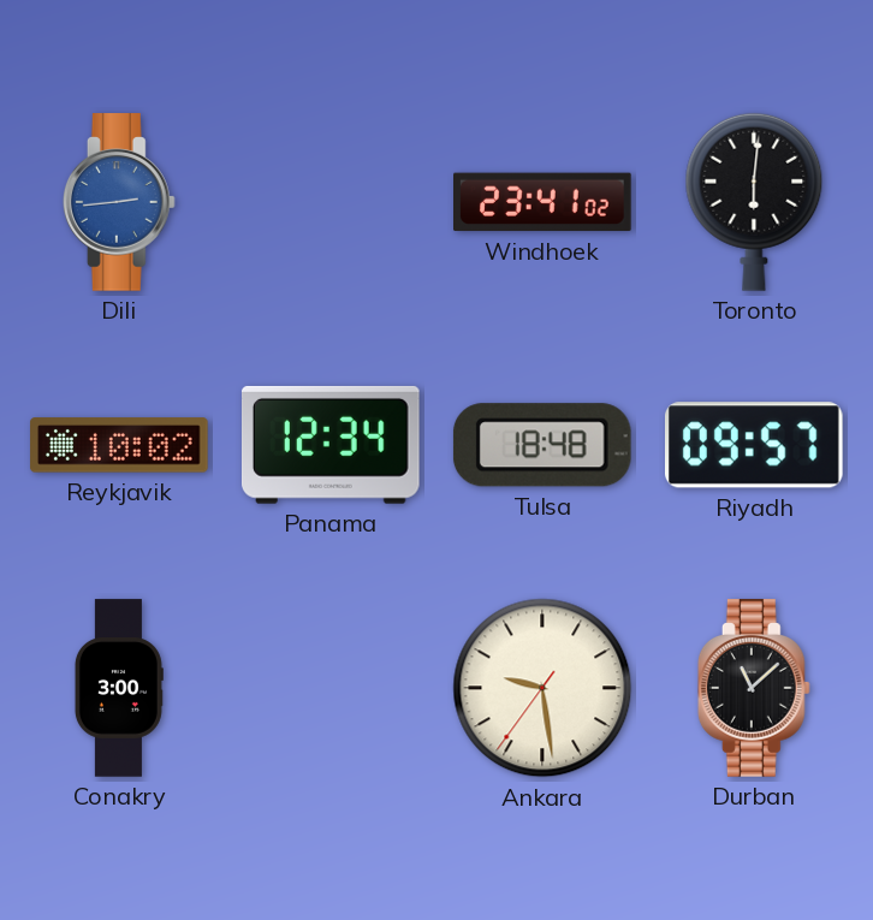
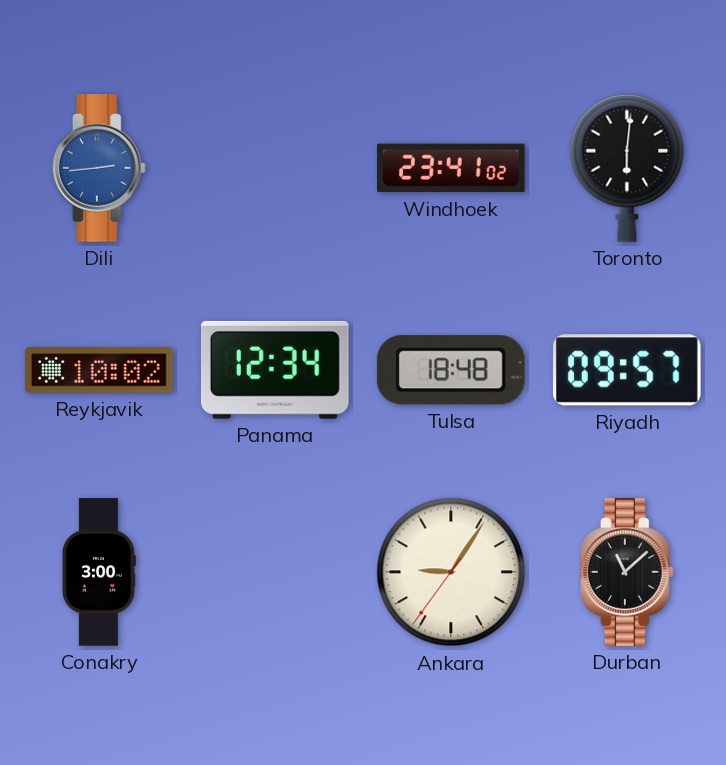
Ankara: 9:28 -> 9:05
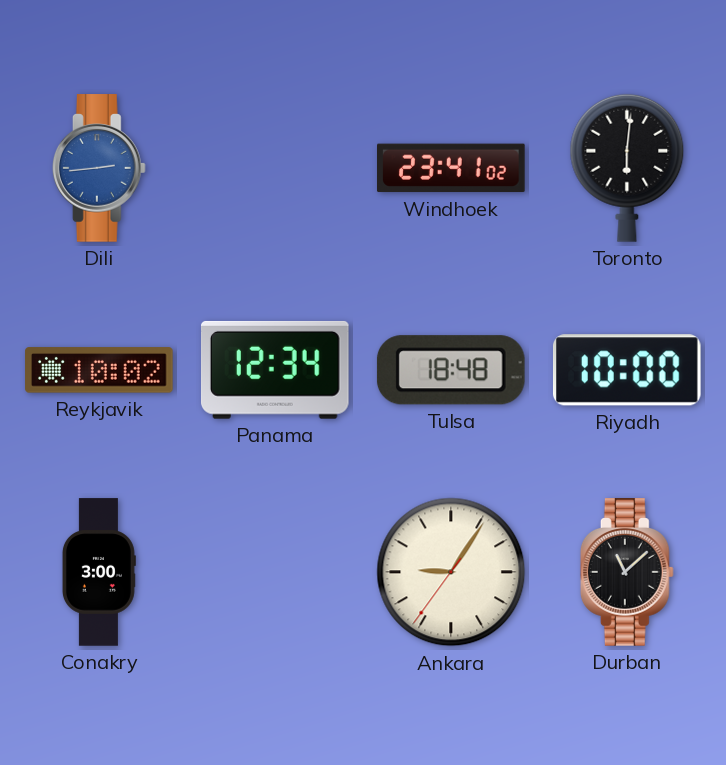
Riyadh: 09:57 -> 10:00
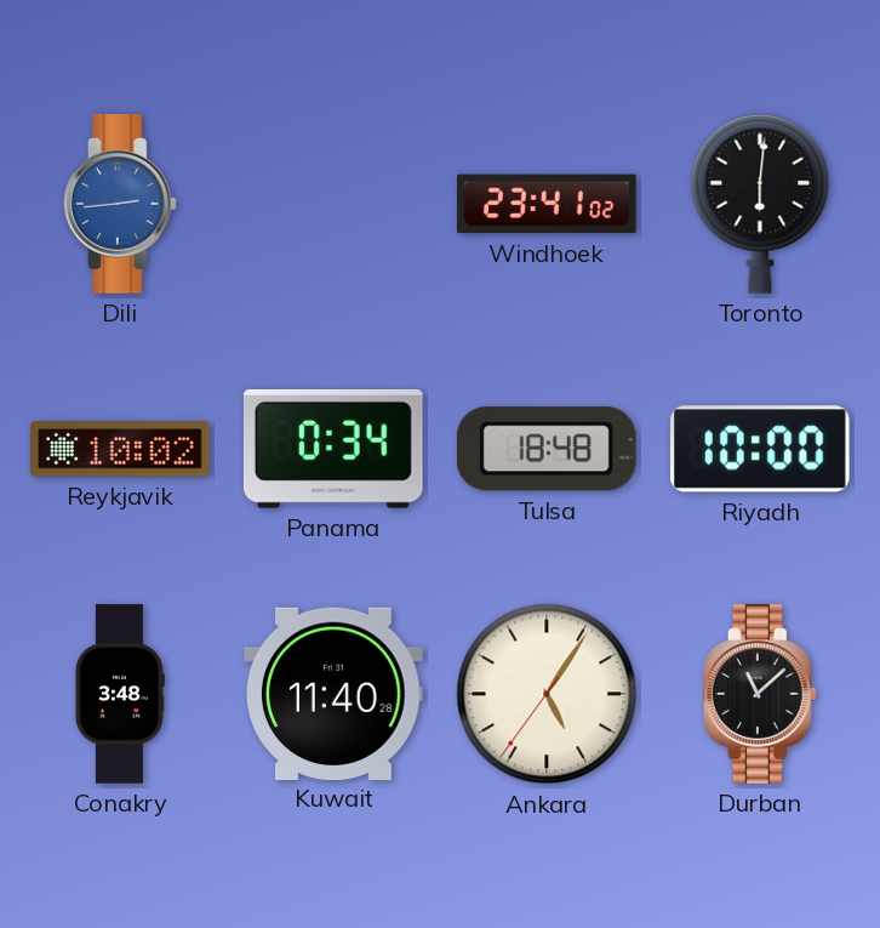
Panama: 12:34 -> 0:34
Conakry: 3:00 -> 3:48
Kuwait: none -> 11:40
Ankara: 9:05 -> 5:05
